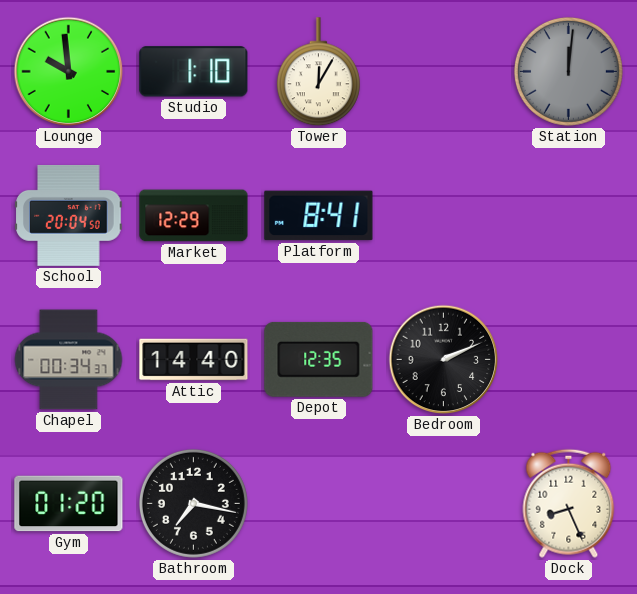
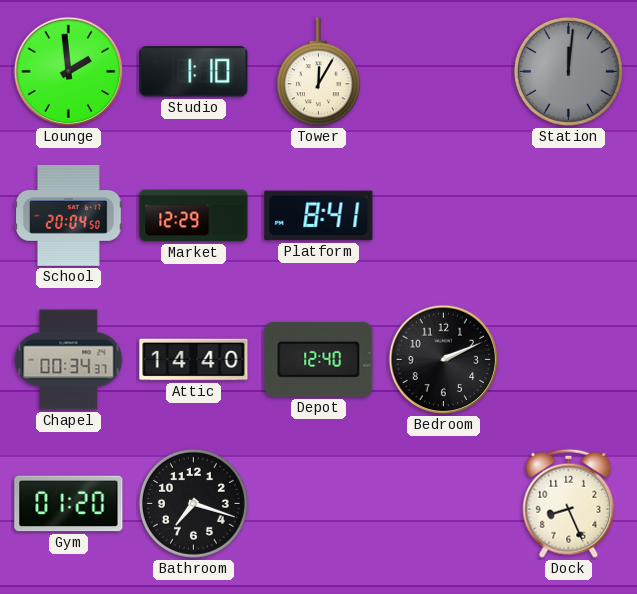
Lounge: 9:59 -> 1:59
Depot: 12:35 -> 12:40
Bathroom: 7:17 -> 7:18
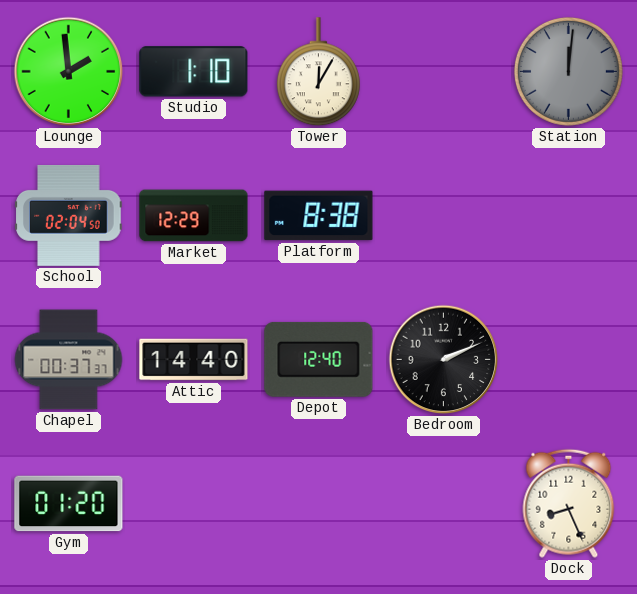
School: 20:04 -> 02:04
Platform: 8:41 -> 8:38
Chapel: 00:34 -> 00:37
Bathroom: 7:18 -> none
